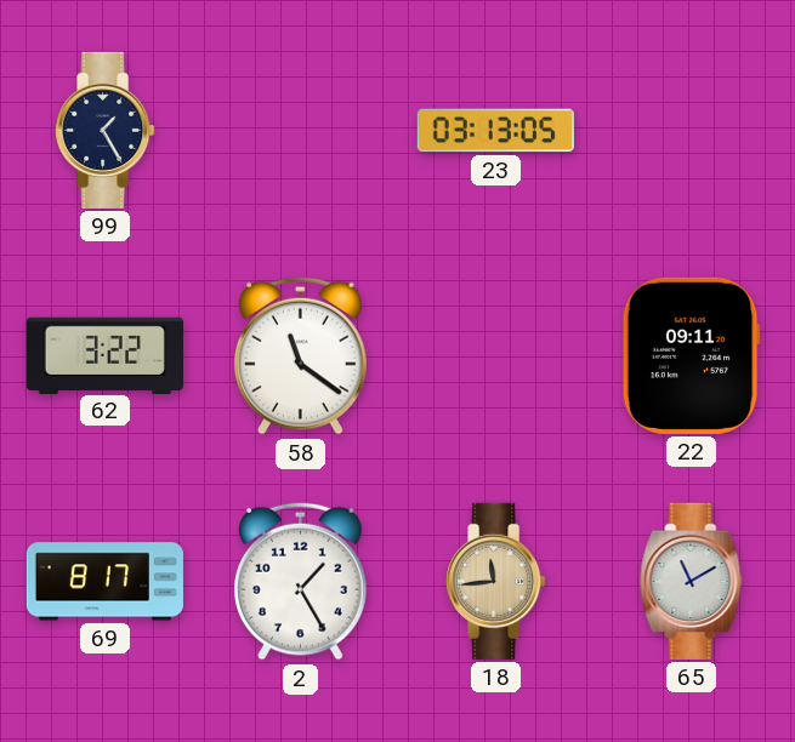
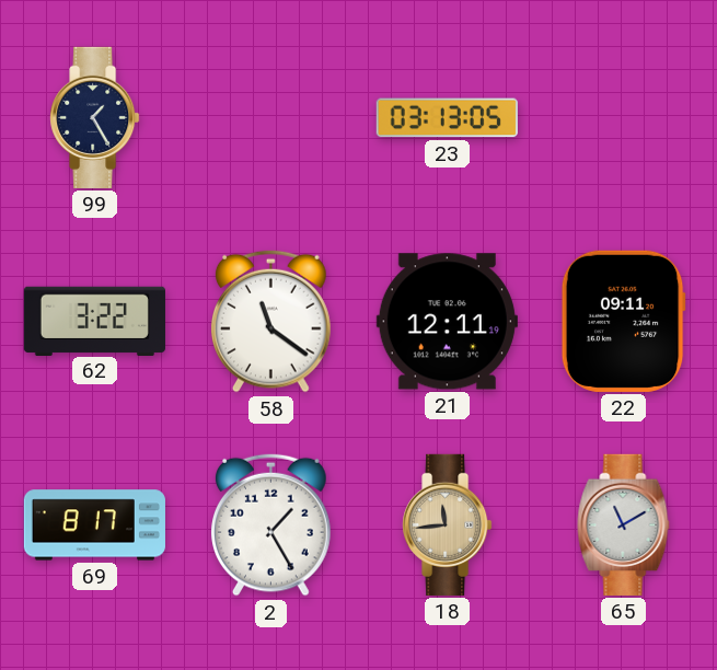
21: none -> 12:11
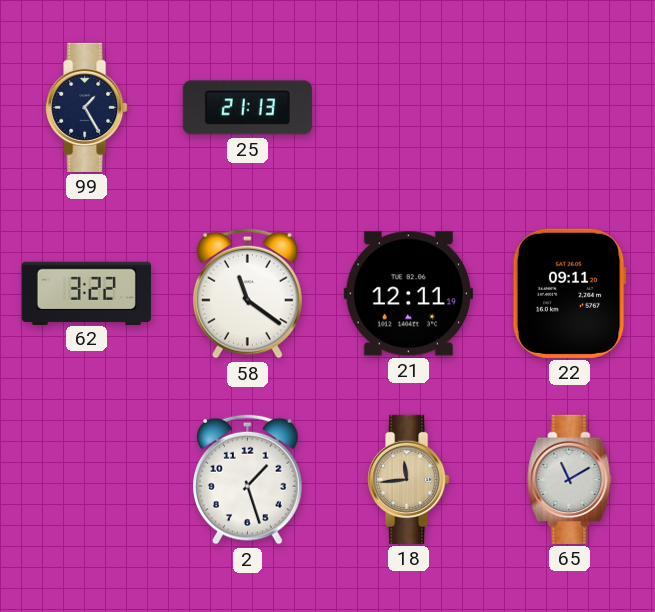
25: none -> 21:13
23: 03:13 -> none
69: 8:17 -> none
2: 1:25 -> 1:27
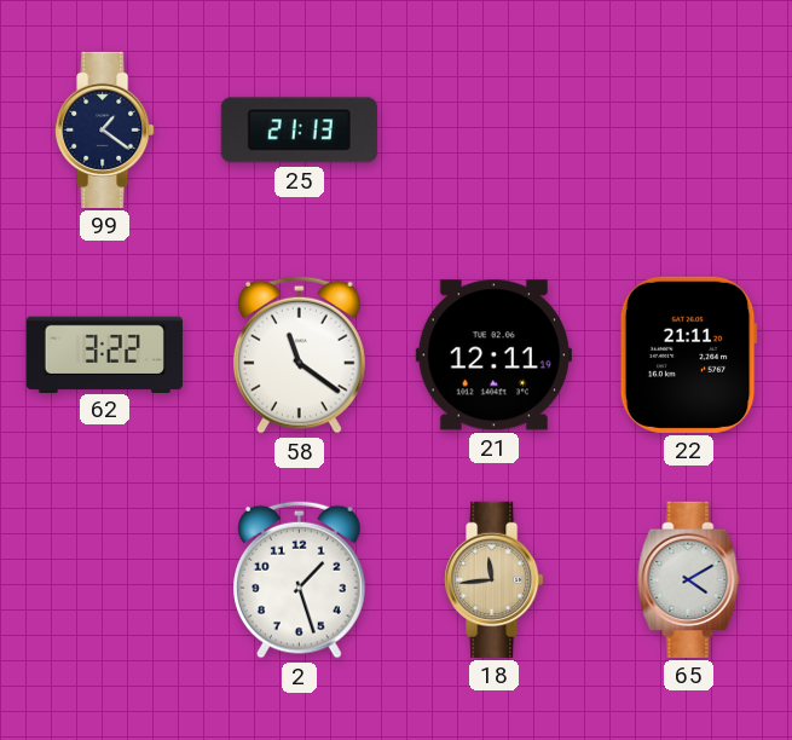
99: 1:25 -> 1:21
22: 09:11 -> 21:11
65: 11:10 -> 4:10
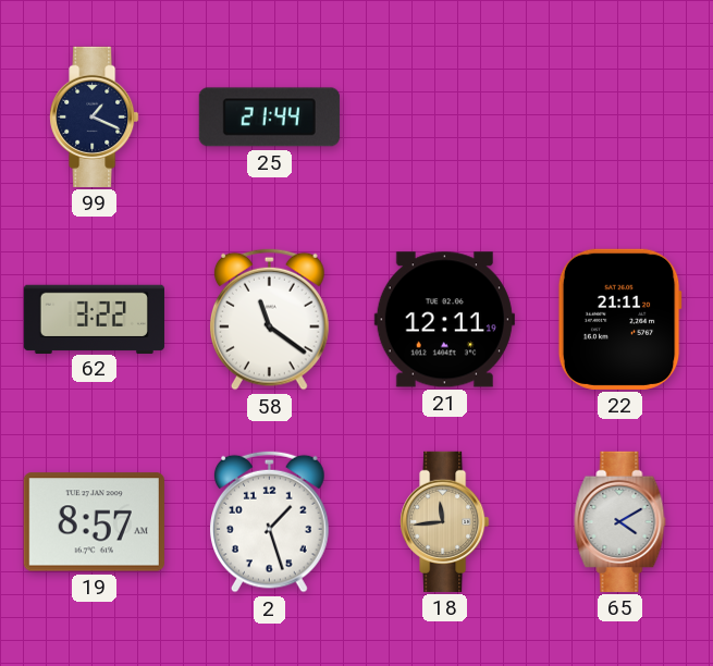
99: 1:21 -> 1:19
25: 21:13 -> 21:44
19: none -> 8:57
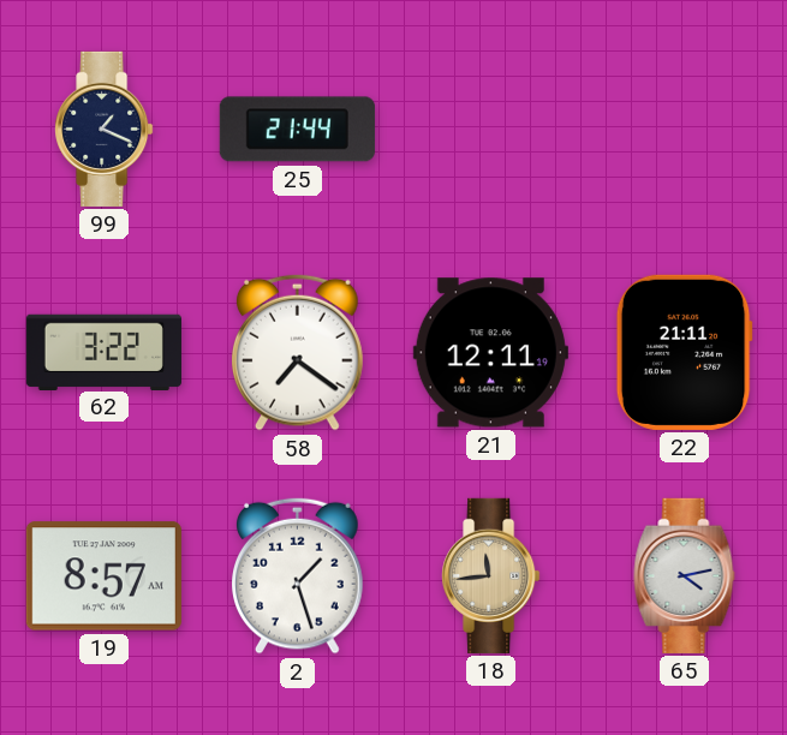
58: 11:21 -> 7:21
65: 4:10 -> 4:13
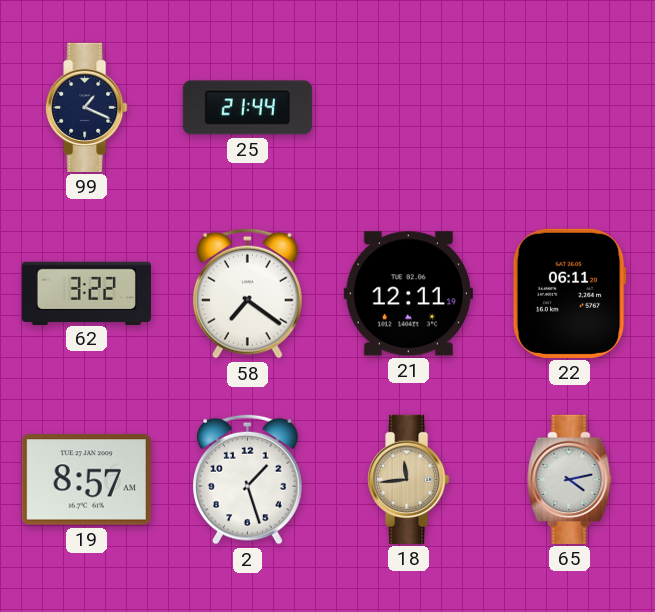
22: 21:11 -> 06:11
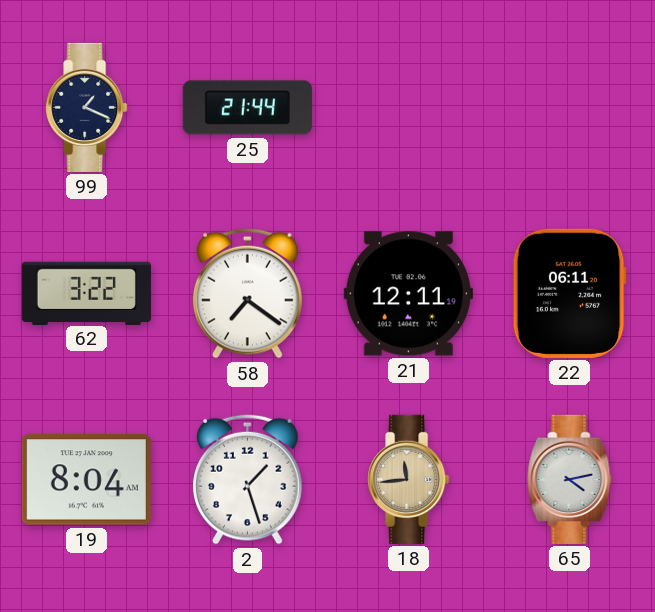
19: 8:57 -> 8:04
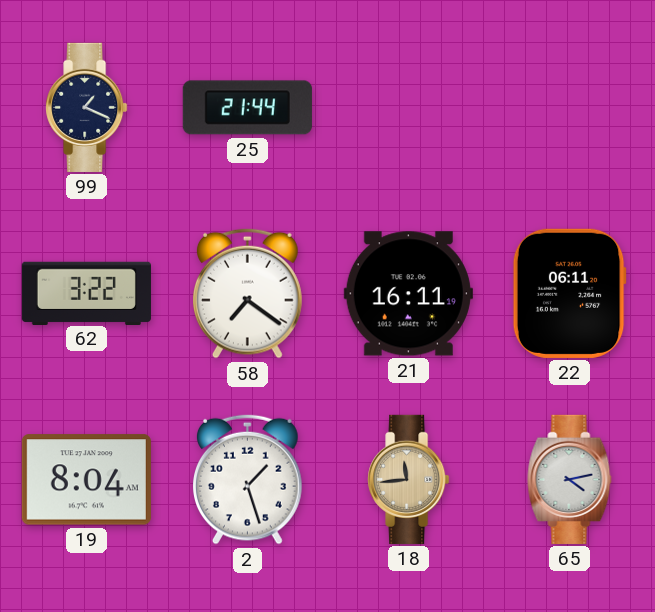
21: 12:11 -> 16:11
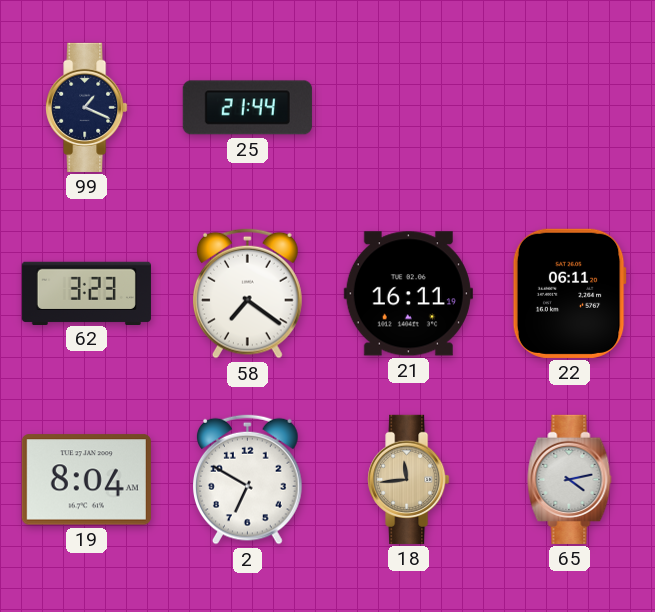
62: 3:22 -> 3:23
2: 1:27 -> 6:50
